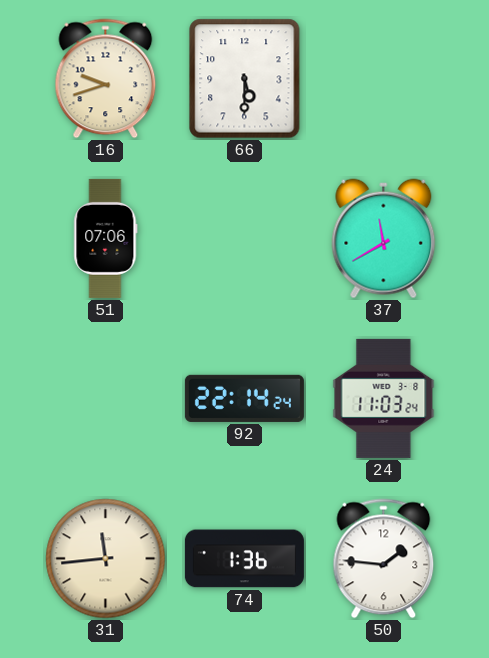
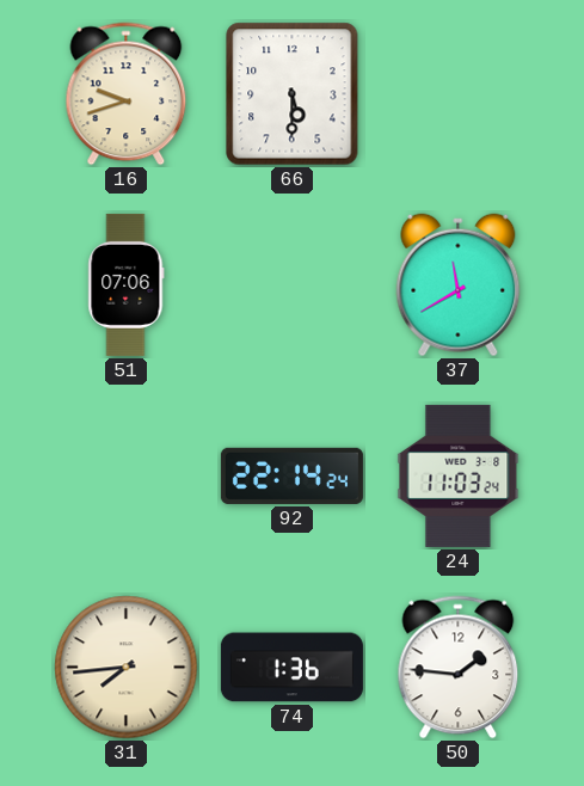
31: 11:44 -> 7:44
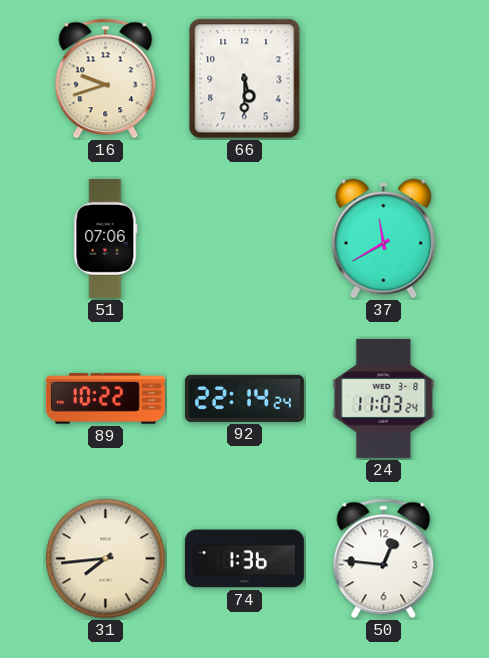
89: none -> 10:22
50: 1:46 -> 12:46
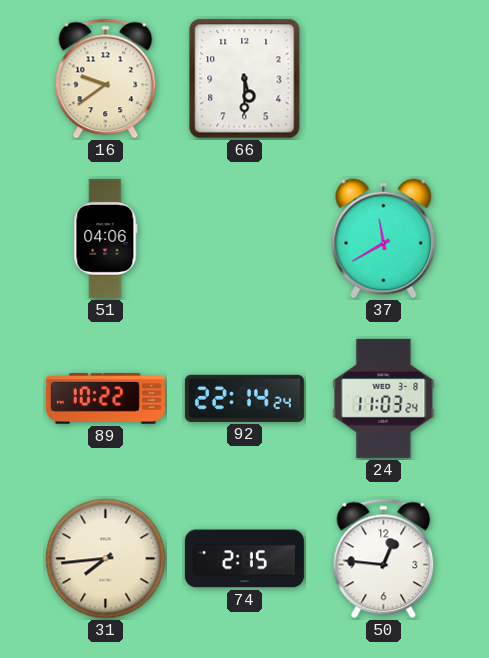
16: 9:42 -> 9:39
51: 07:06 -> 04:06
74: 1:36 -> 2:15
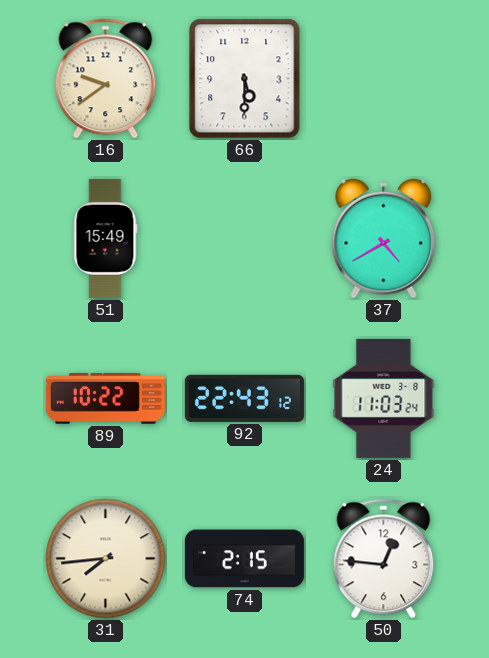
51: 04:06 -> 15:49
37: 11:40 -> 4:40
92: 22:14 -> 22:43
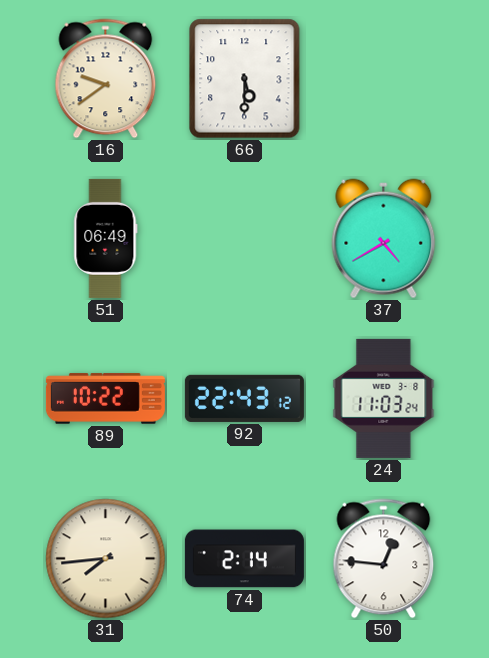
51: 15:49 -> 06:49
74: 2:15 -> 2:14
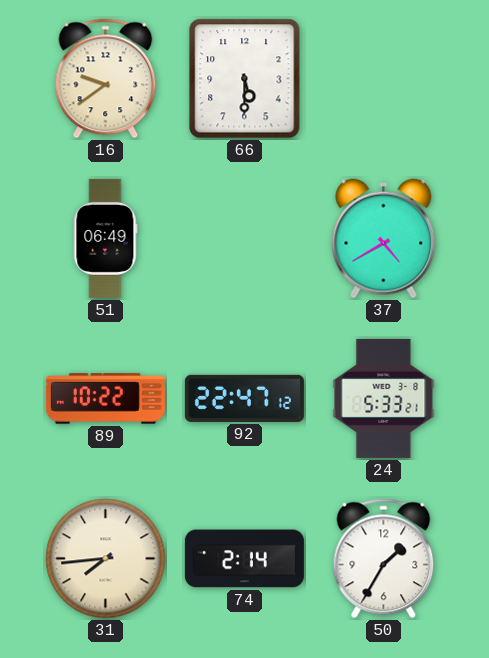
92: 22:43 -> 22:47
24: 11:03 -> 5:33
50: 12:46 -> 1:35
